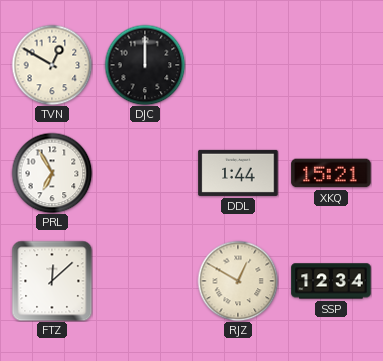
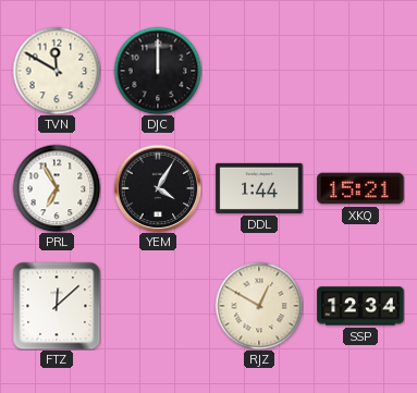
TVN: 12:50 -> 11:50
YEM: none -> 4:05
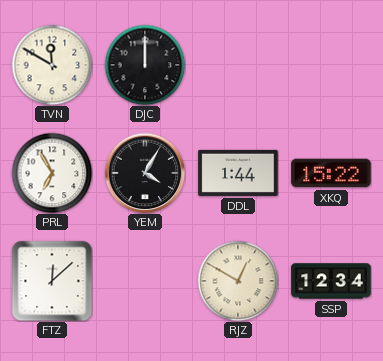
XKQ: 15:21 -> 15:22
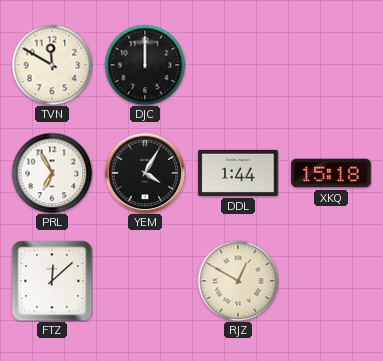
XKQ: 15:22 -> 15:18
SSP: 12:34 -> none
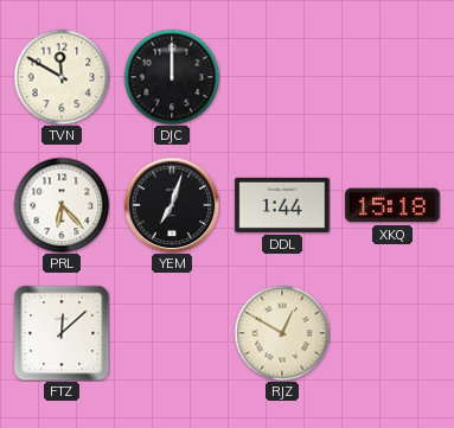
PRL: 6:55 -> 6:23
YEM: 4:05 -> 7:03
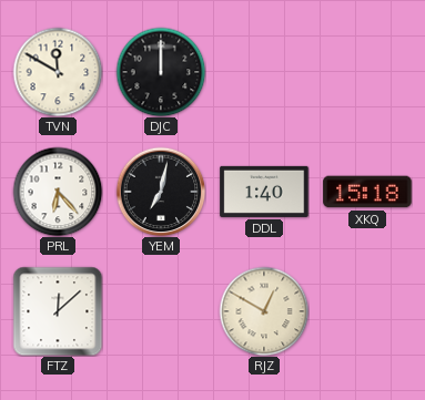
YEM: 7:03 -> 7:02
DDL: 1:44 -> 1:40
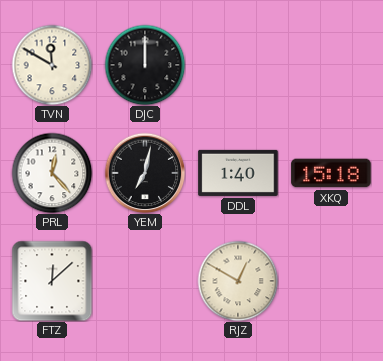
PRL: 6:23 -> 12:23
